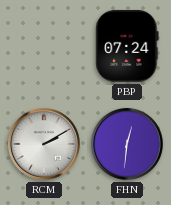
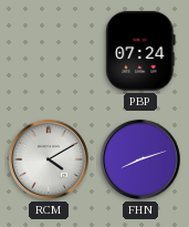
RCM: 2:10 -> 4:10
FHN: 12:31 -> 8:12
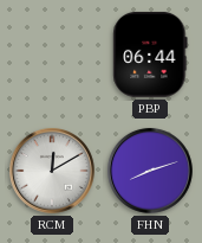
PBP: 07:24 -> 06:44
RCM: 4:10 -> 12:10
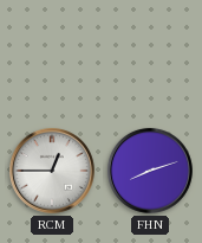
PBP: 06:44 -> none
RCM: 12:10 -> 12:45
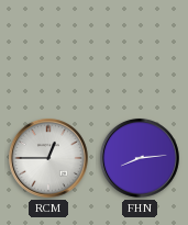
FHN: 8:12 -> 8:14
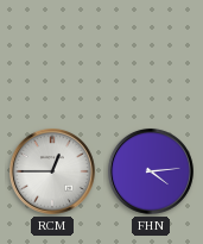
FHN: 8:14 -> 4:14
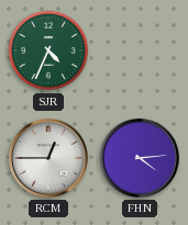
SJR: none -> 4:34
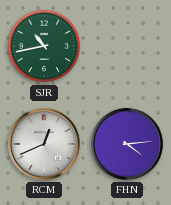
SJR: 4:34 -> 10:43
RCM: 12:45 -> 12:41
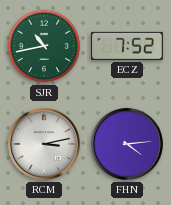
ECZ: none -> 7:52
RCM: 12:41 -> 3:13
